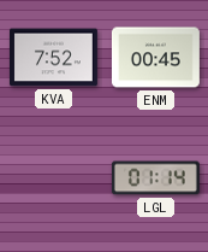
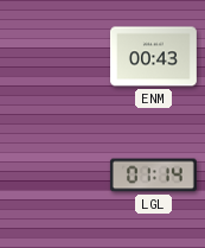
KVA: 7:52 -> none
ENM: 00:45 -> 00:43
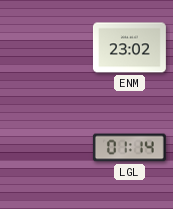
ENM: 00:43 -> 23:02
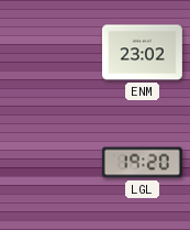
LGL: 01:14 -> 19:20
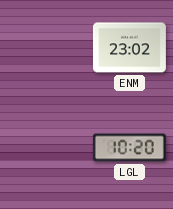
LGL: 19:20 -> 10:20
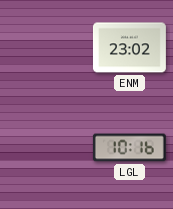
LGL: 10:20 -> 10:16
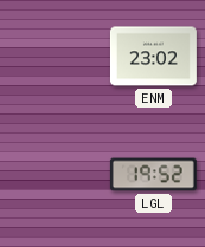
LGL: 10:16 -> 19:52
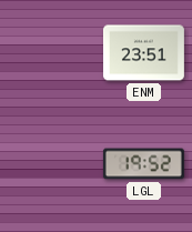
ENM: 23:02 -> 23:51
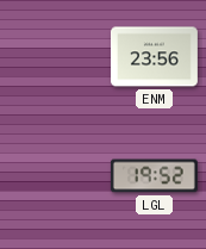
ENM: 23:51 -> 23:56
